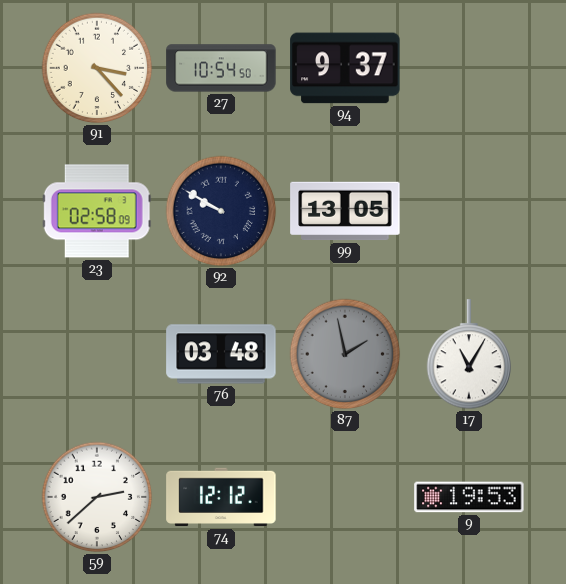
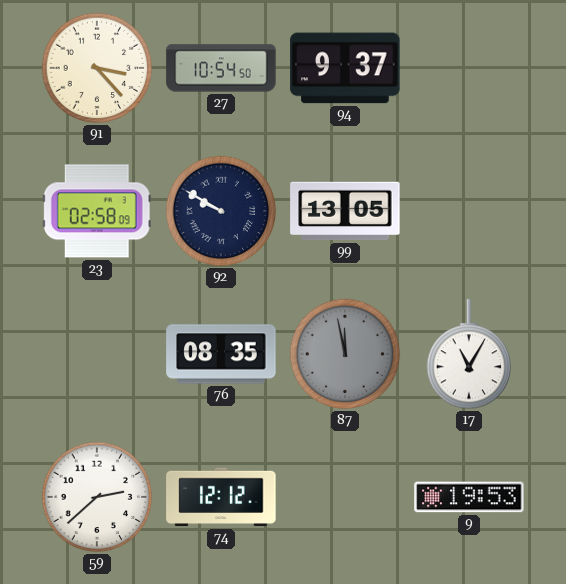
76: 03:48 -> 08:35
87: 1:58 -> 11:58
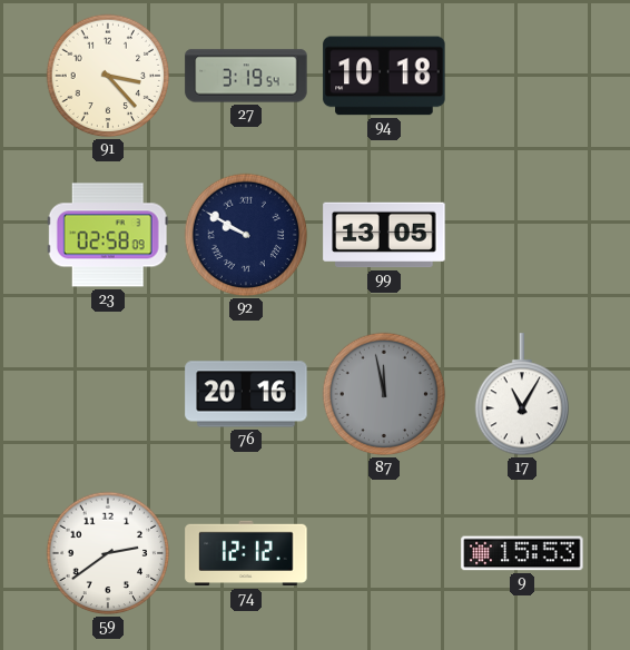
27: 10:54 -> 3:19
94: 9:37 -> 10:18
76: 08:35 -> 20:16
59: 2:38 -> 2:39
9: 19:53 -> 15:53
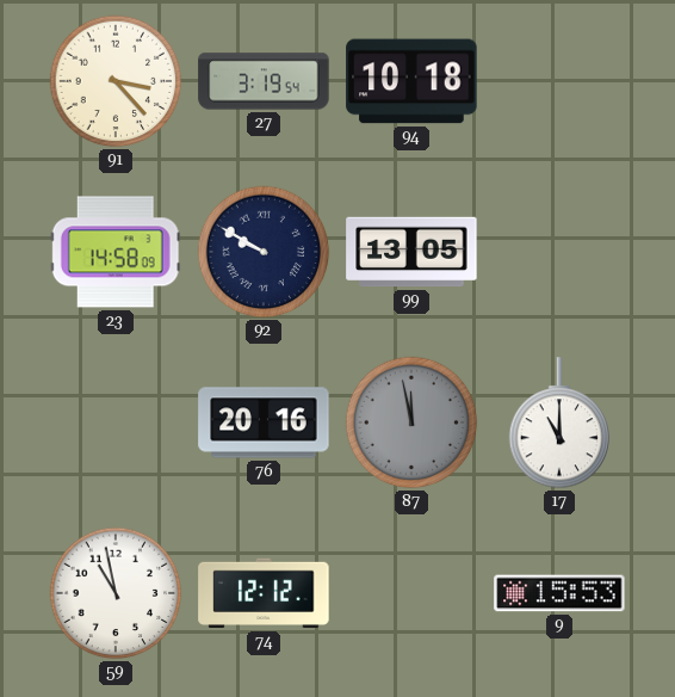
23: 02:58 -> 14:58
17: 11:05 -> 11:00
59: 2:39 -> 10:58
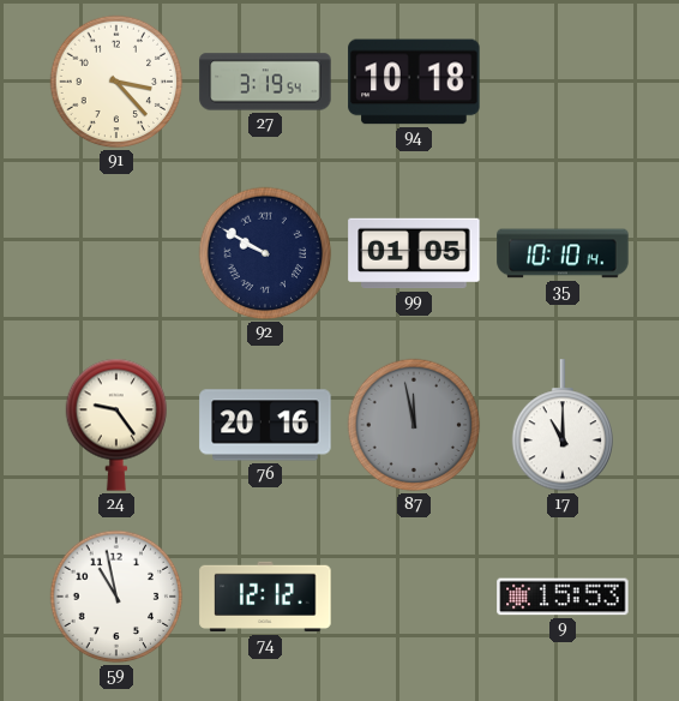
23: 14:58 -> none
99: 13:05 -> 01:05
35: none -> 10:10
24: none -> 9:24
